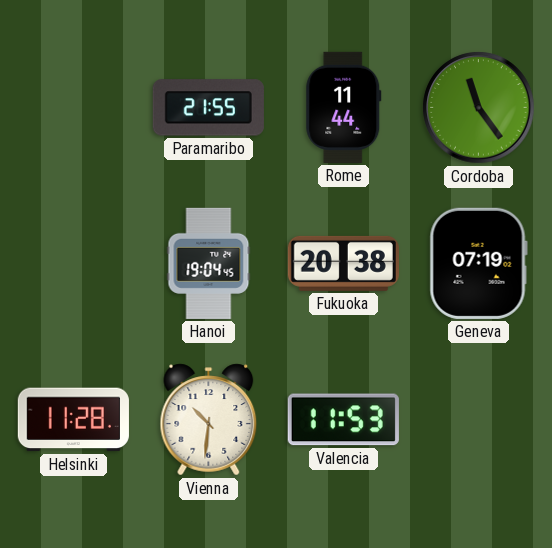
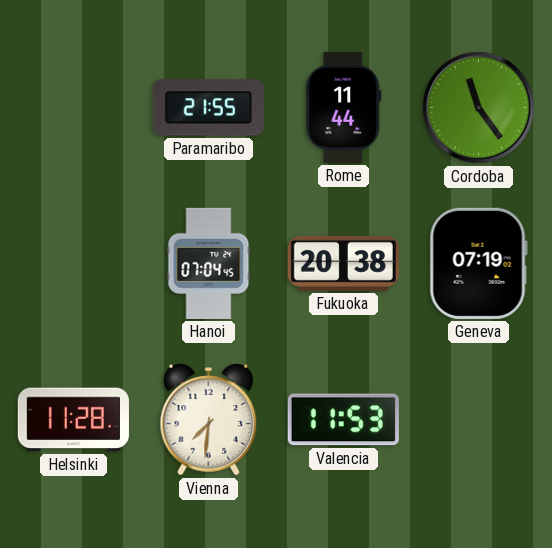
Hanoi: 19:04 -> 07:04
Vienna: 10:31 -> 7:31
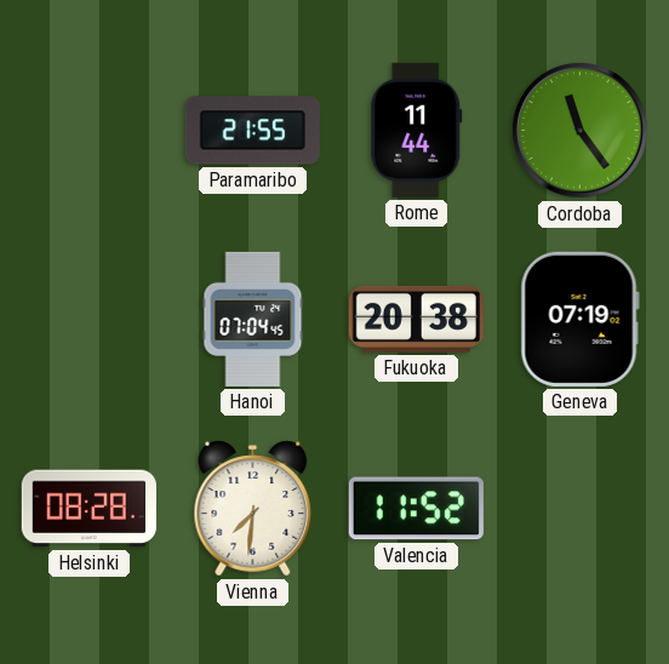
Helsinki: 11:28 -> 08:28
Valencia: 11:53 -> 11:52
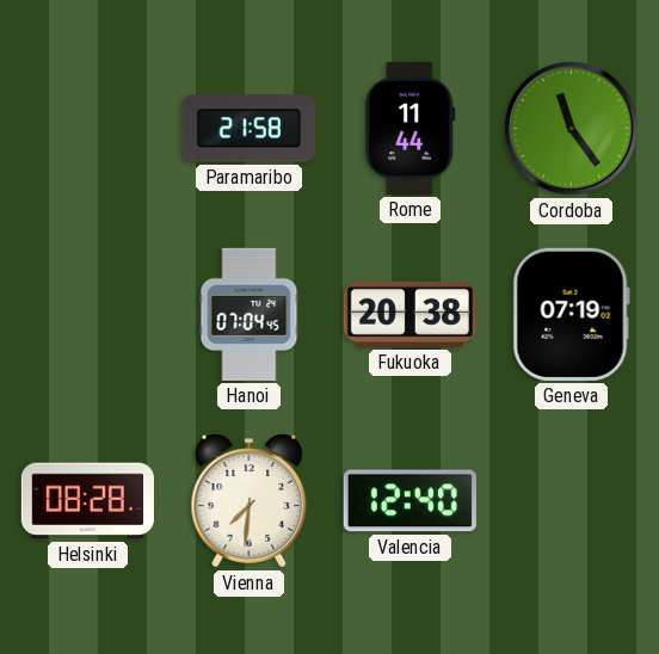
Paramaribo: 21:55 -> 21:58
Valencia: 11:52 -> 12:40
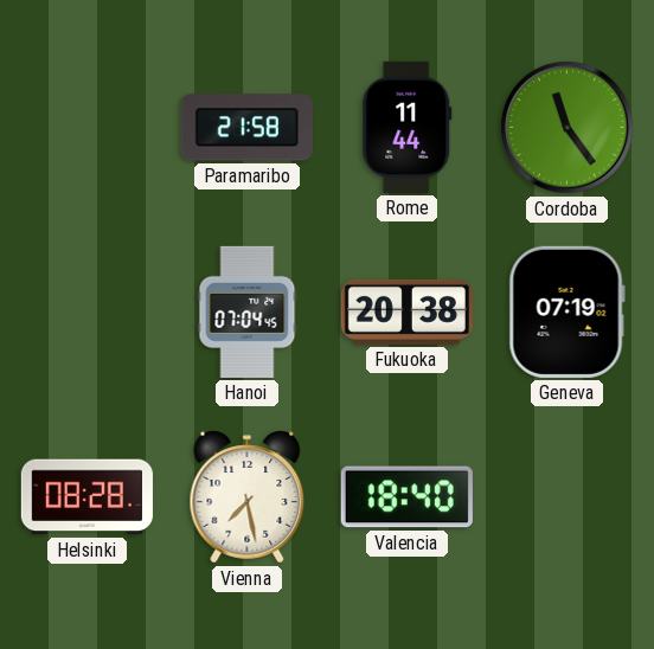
Vienna: 7:31 -> 7:28
Valencia: 12:40 -> 18:40
